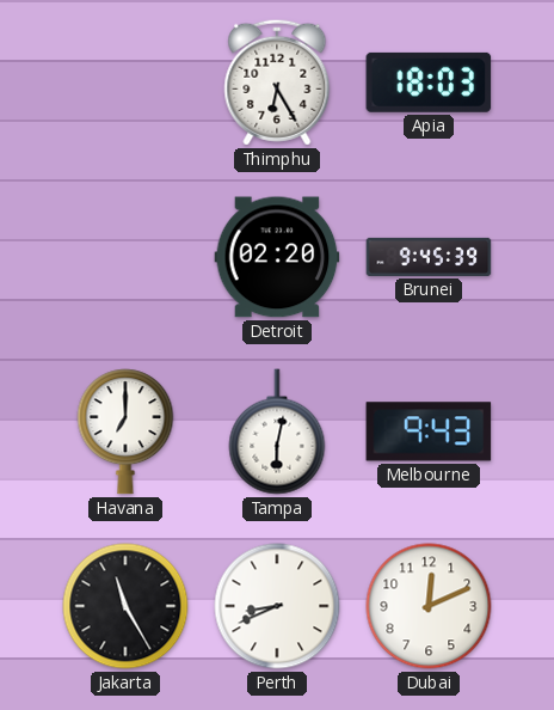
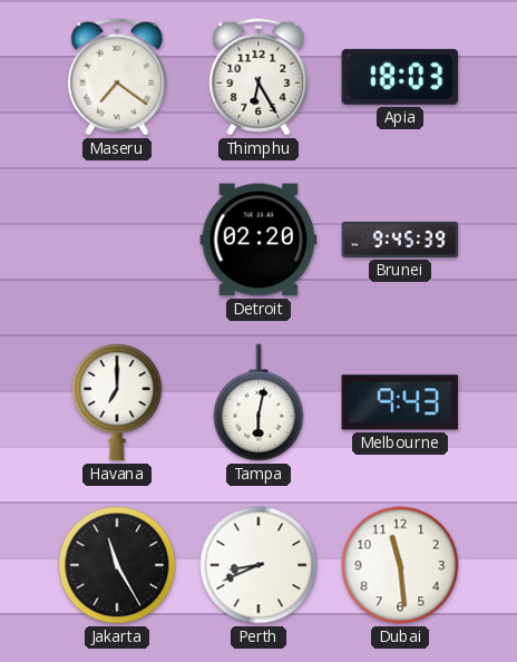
Maseru: none -> 7:21
Dubai: 12:11 -> 11:29
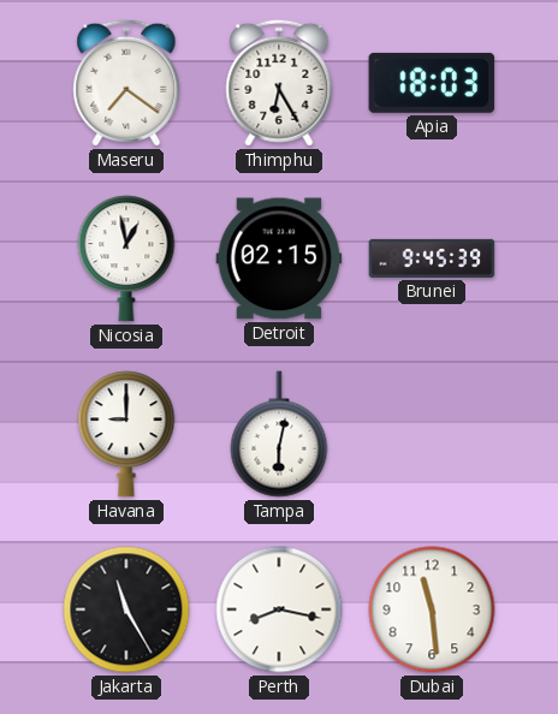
Nicosia: none -> 12:58
Detroit: 02:20 -> 02:15
Havana: 7:00 -> 9:00
Melbourne: 9:43 -> none
Perth: 8:41 -> 8:17
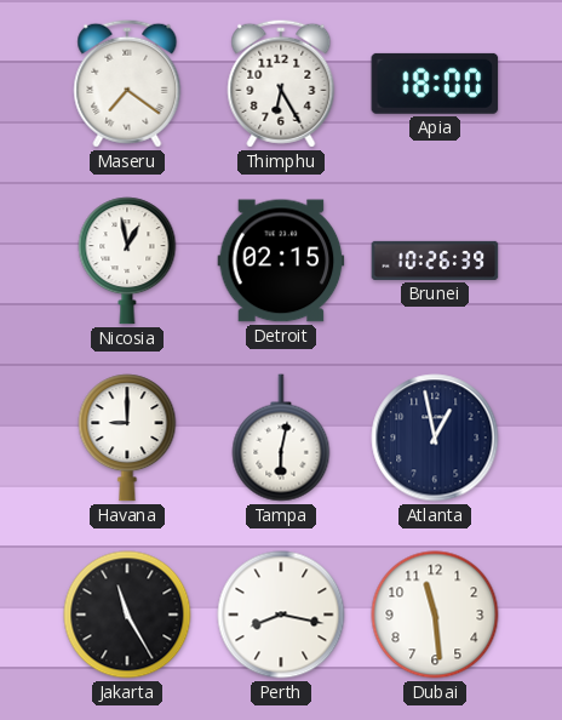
Apia: 18:03 -> 18:00
Brunei: 9:45 -> 10:26
Atlanta: none -> 12:58
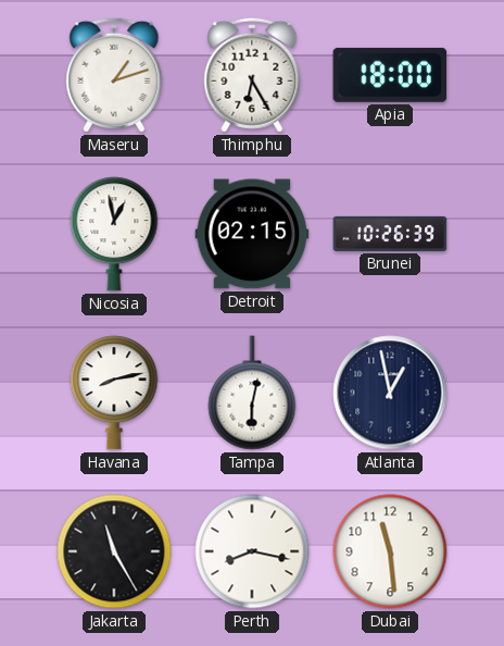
Maseru: 7:21 -> 1:12
Havana: 9:00 -> 8:13
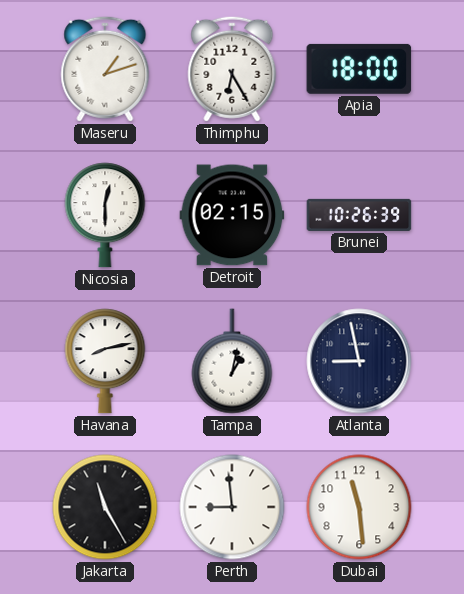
Nicosia: 12:58 -> 12:30
Tampa: 6:02 -> 1:02
Atlanta: 12:58 -> 8:58
Perth: 8:17 -> 8:59
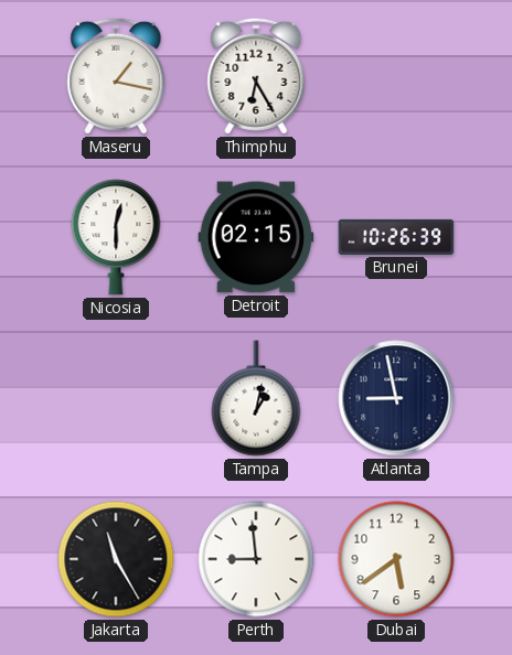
Maseru: 1:12 -> 1:17
Apia: 18:00 -> none
Havana: 8:13 -> none
Dubai: 11:29 -> 5:39
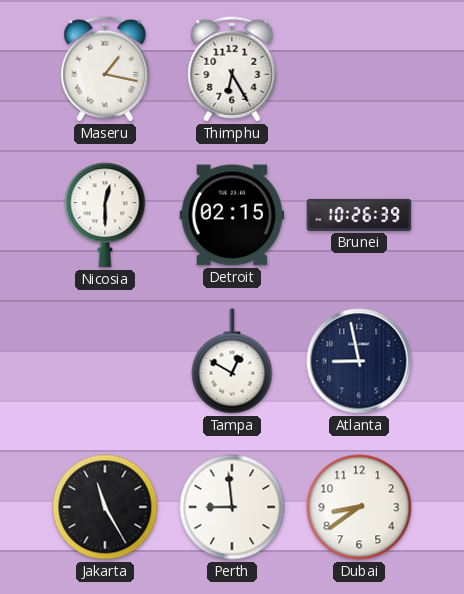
Tampa: 1:02 -> 12:50
Dubai: 5:39 -> 8:39
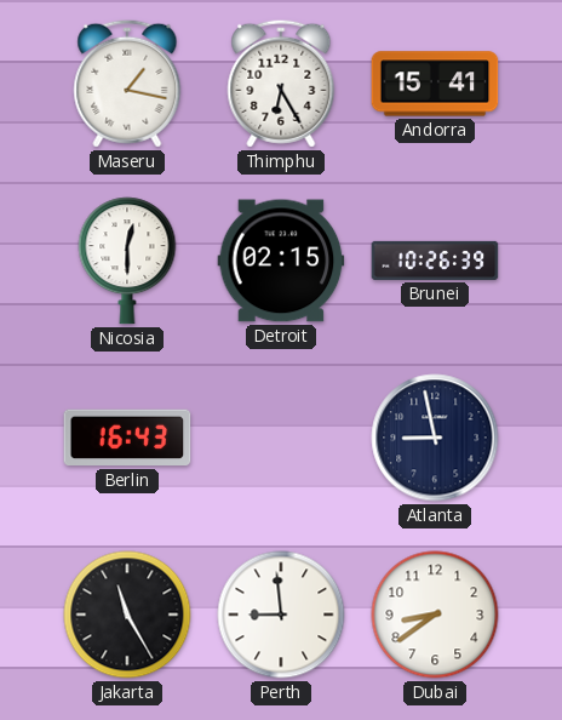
Andorra: none -> 15:41
Berlin: none -> 16:43
Tampa: 12:50 -> none
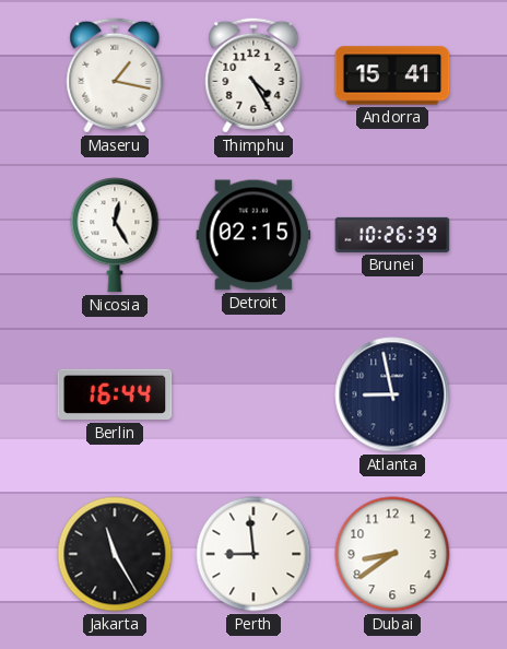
Thimphu: 6:25 -> 4:25
Nicosia: 12:30 -> 12:25
Berlin: 16:43 -> 16:44
